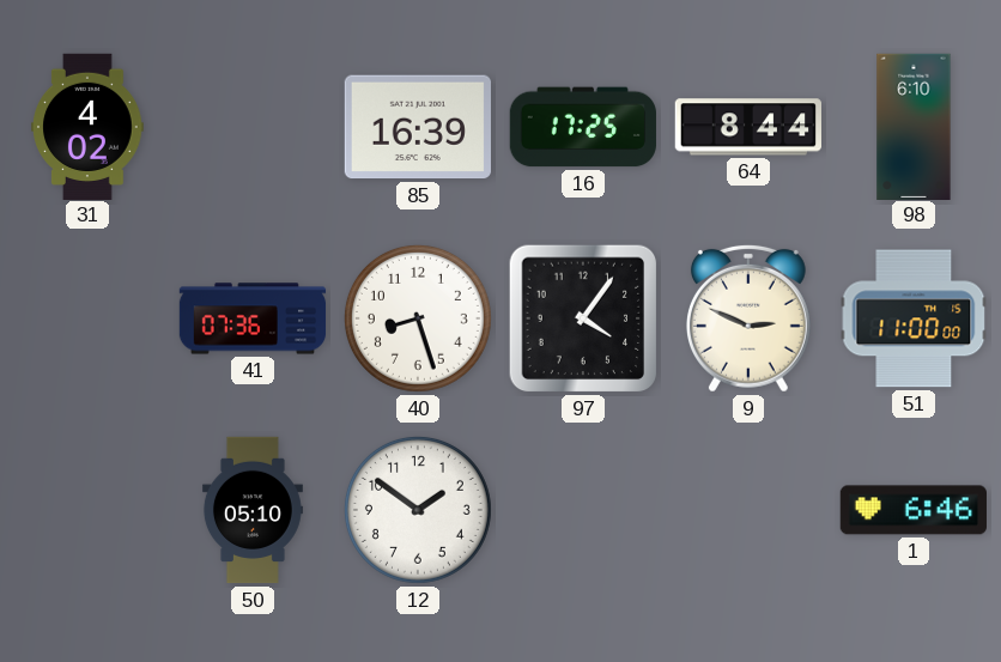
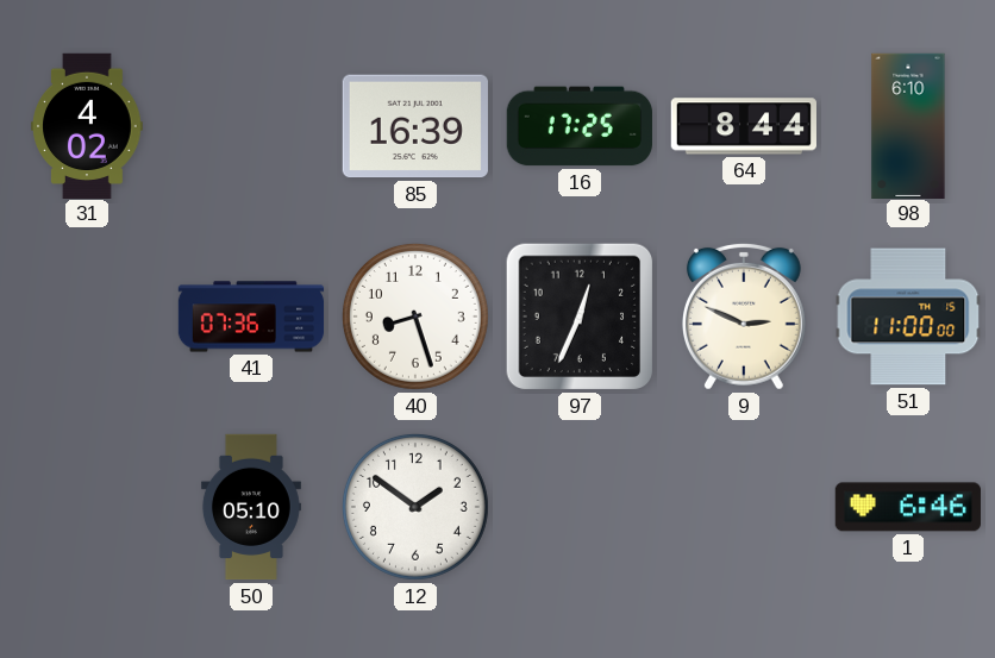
97: 4:06 -> 12:34
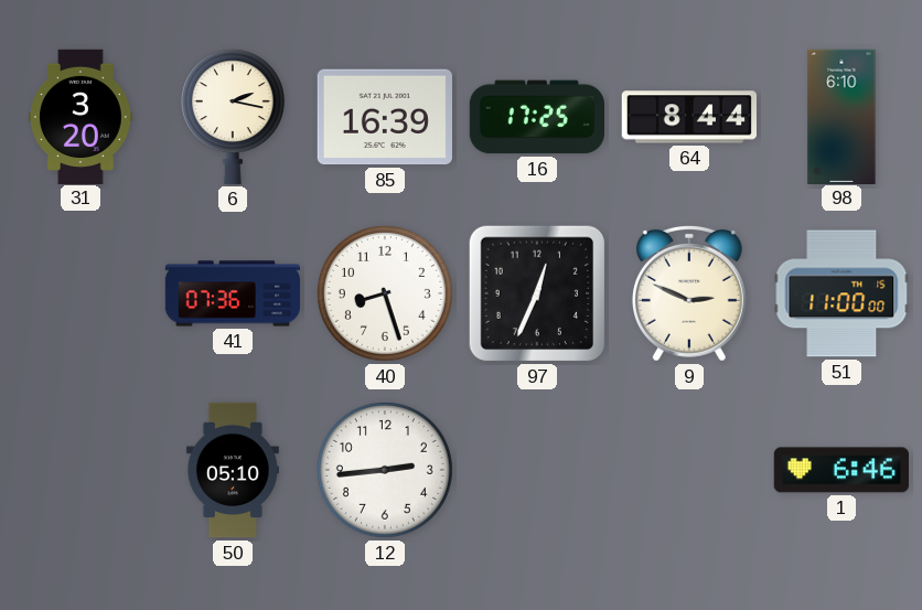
31: 4:02 -> 3:20
6: none -> 2:17
12: 1:51 -> 2:44
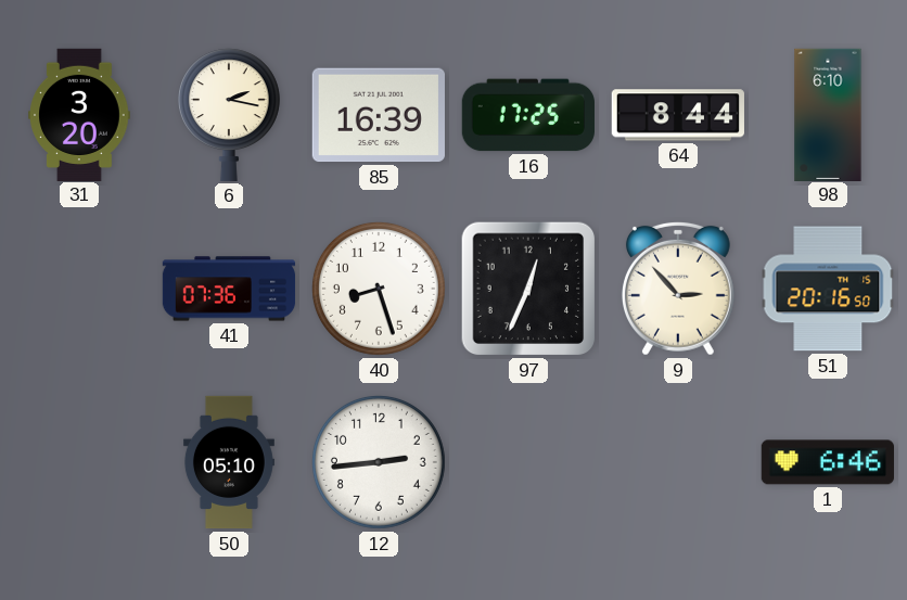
9: 2:49 -> 2:53
51: 11:00 -> 20:16
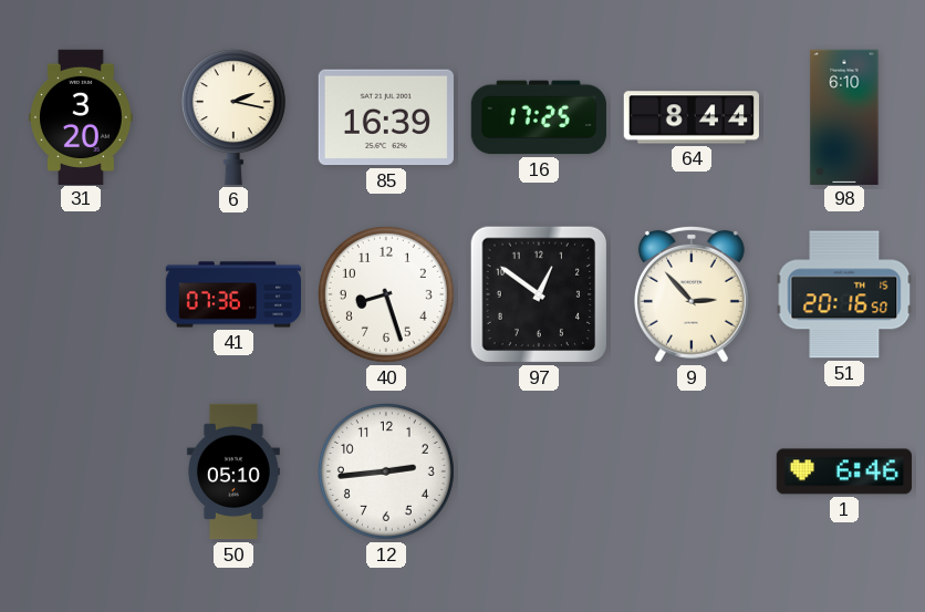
97: 12:34 -> 12:51
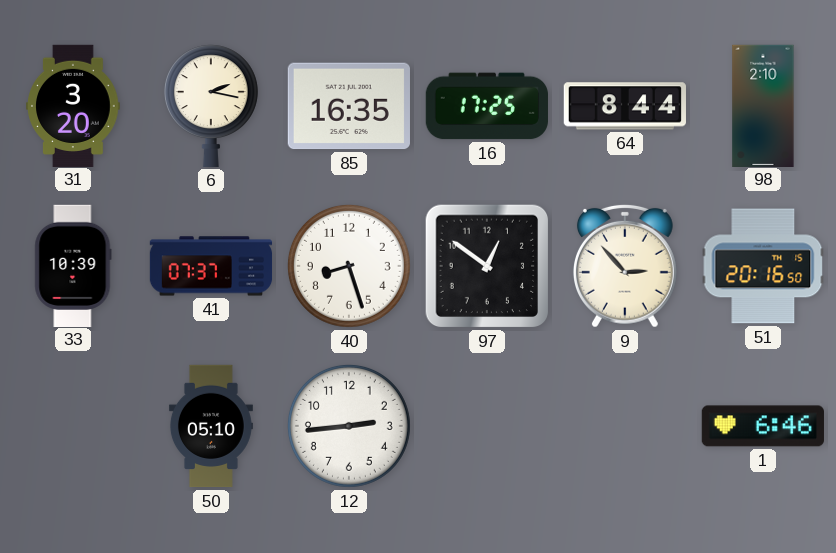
85: 16:39 -> 16:35
98: 6:10 -> 2:10
33: none -> 10:39
41: 07:36 -> 07:37
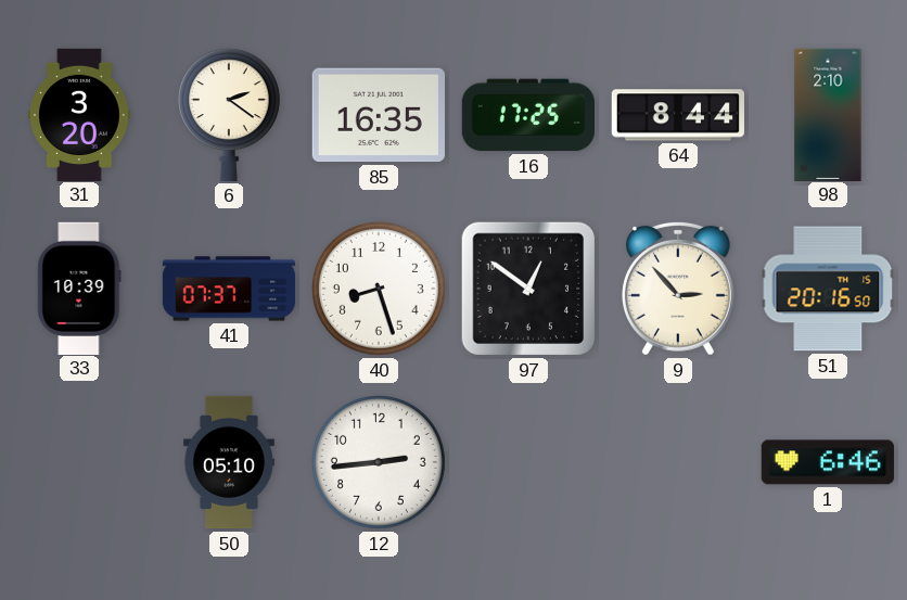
6: 2:17 -> 2:21
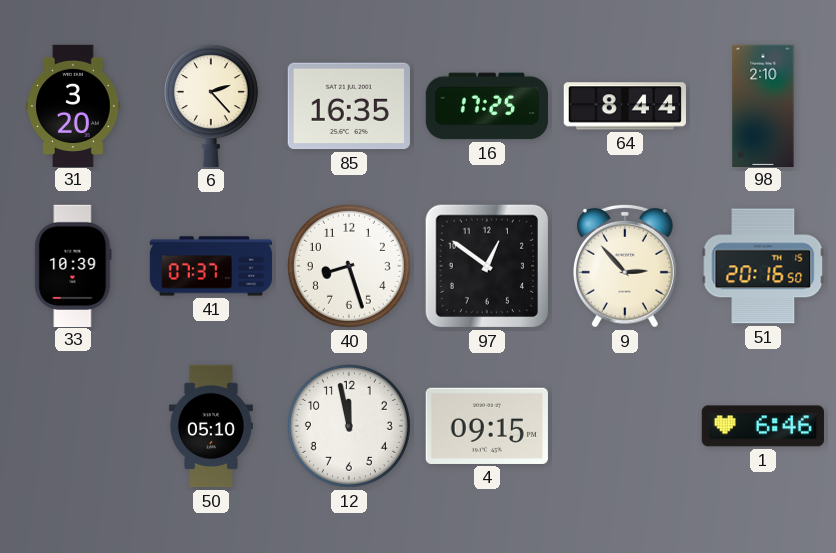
6: 2:21 -> 2:23
12: 2:44 -> 11:58
4: none -> 09:15
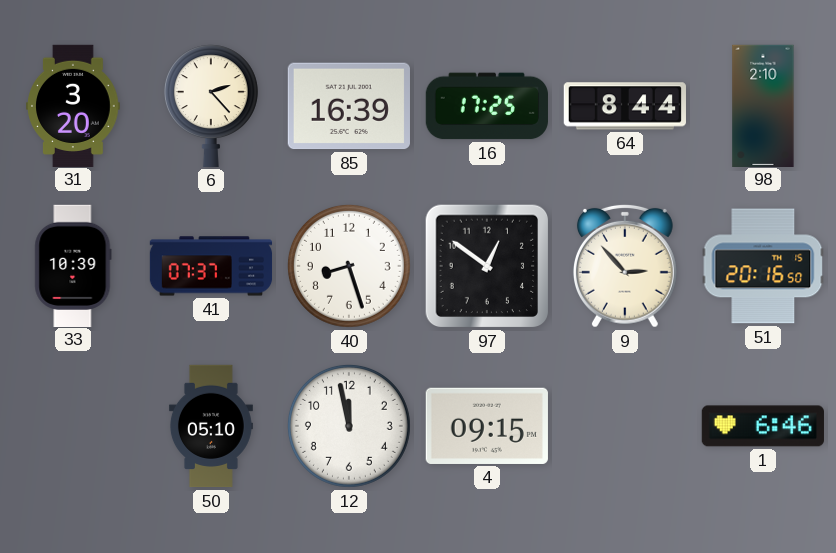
85: 16:35 -> 16:39
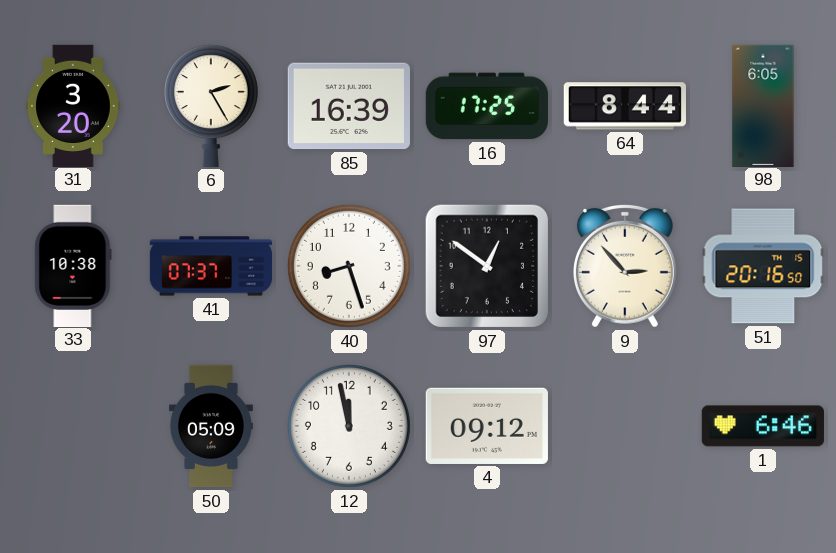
6: 2:23 -> 2:25
98: 2:10 -> 6:05
33: 10:39 -> 10:38
50: 05:10 -> 05:09
4: 09:15 -> 09:12
